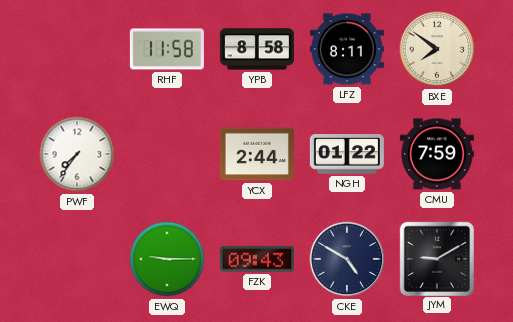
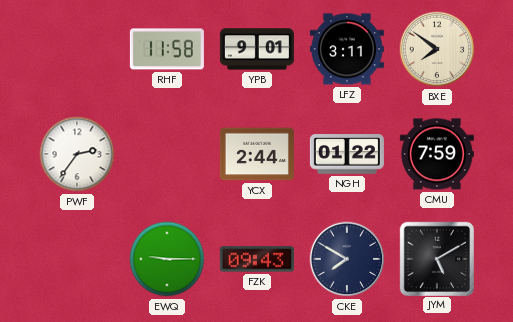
YPB: 8:58 -> 9:01
LFZ: 8:11 -> 3:11
PWF: 7:36 -> 2:36
CKE: 4:50 -> 7:50
JYM: 9:10 -> 5:10
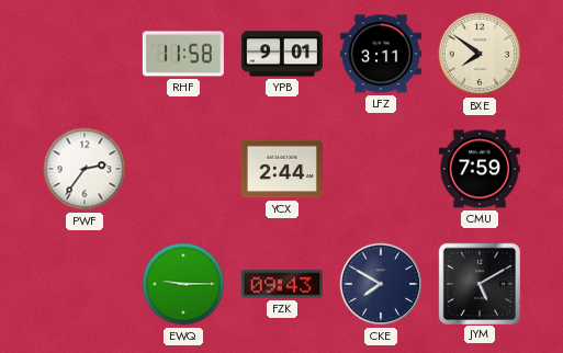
NGH: 01:22 -> none
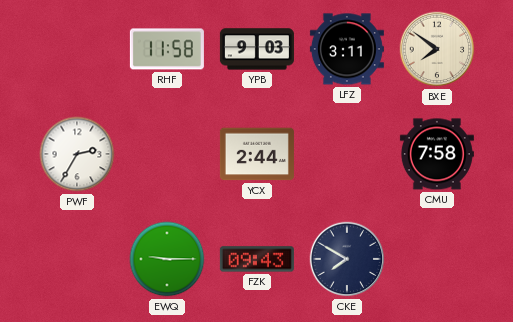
YPB: 9:01 -> 9:03
PWF: 2:36 -> 2:35
CMU: 7:59 -> 7:58
JYM: 5:10 -> none
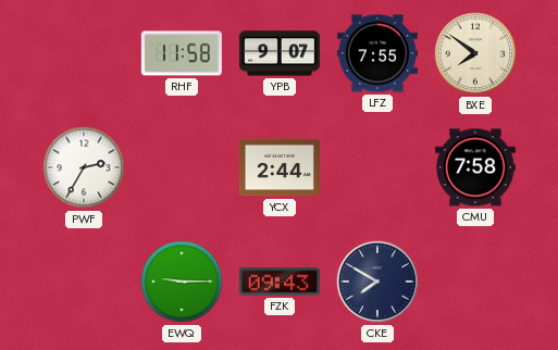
YPB: 9:03 -> 9:07
LFZ: 3:11 -> 7:55
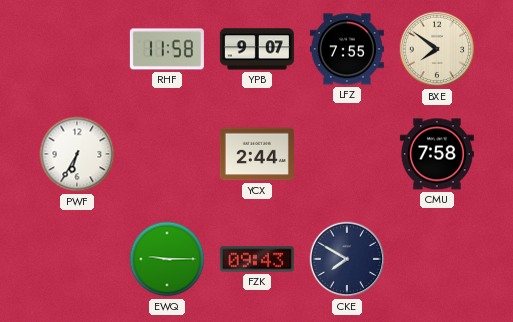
PWF: 2:35 -> 6:35
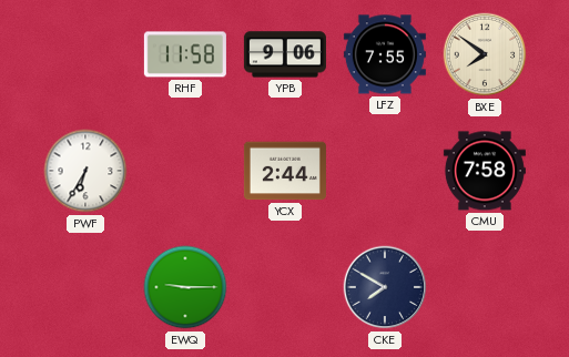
YPB: 9:07 -> 9:06
FZK: 09:43 -> none
